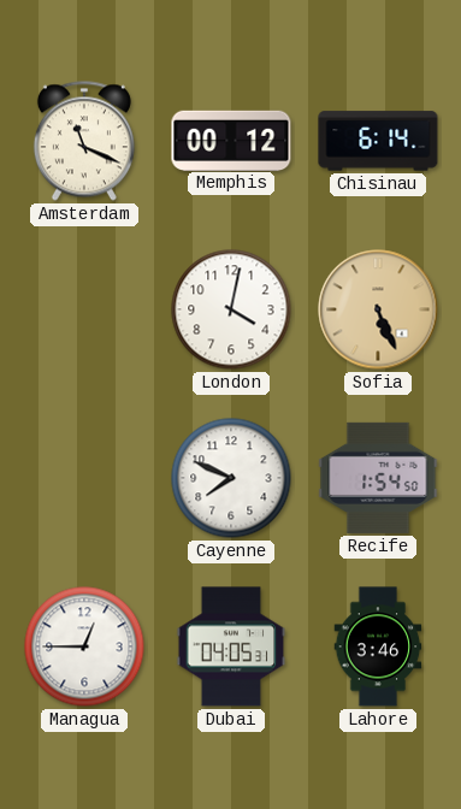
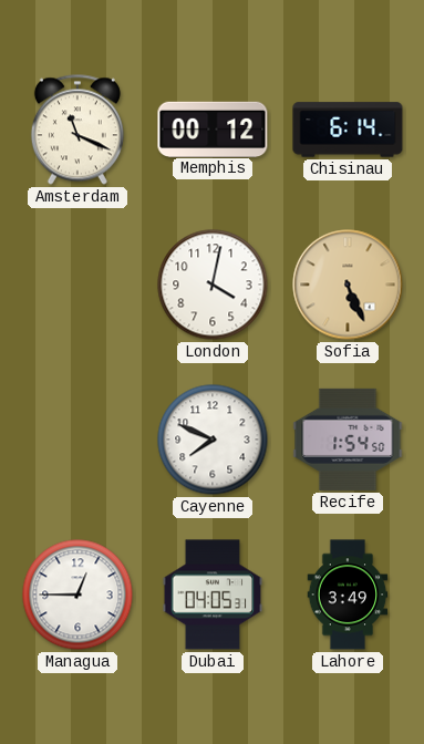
Lahore: 3:46 -> 3:49
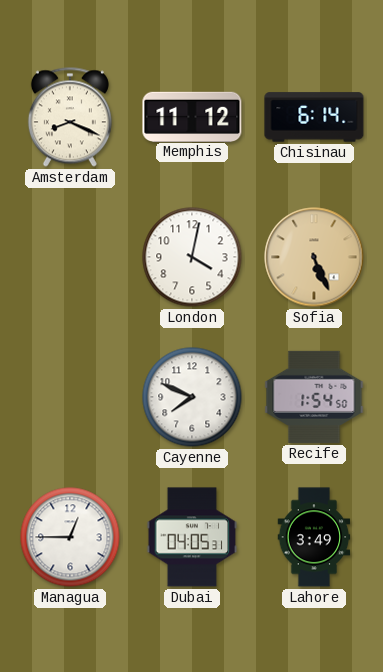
Amsterdam: 11:19 -> 8:19
Memphis: 00:12 -> 11:12
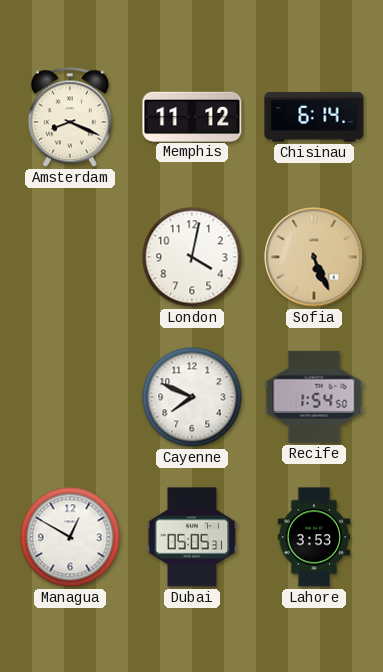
Managua: 12:45 -> 12:50
Dubai: 04:05 -> 05:05
Lahore: 3:49 -> 3:53
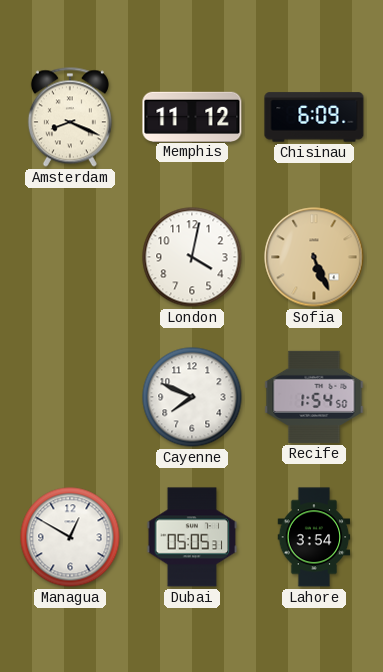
Chisinau: 6:14 -> 6:09
Lahore: 3:53 -> 3:54
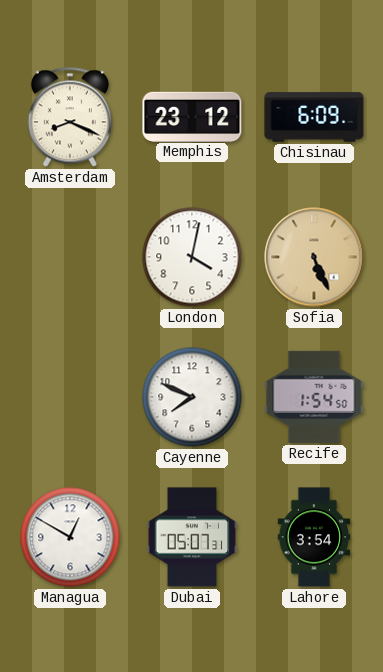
Memphis: 11:12 -> 23:12
Dubai: 05:05 -> 05:07
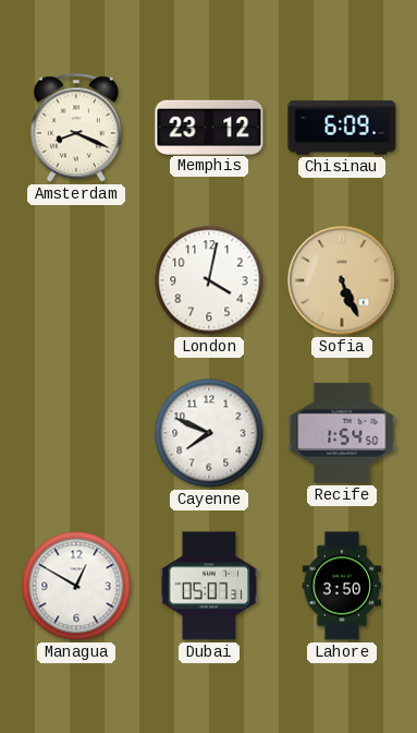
Lahore: 3:54 -> 3:50
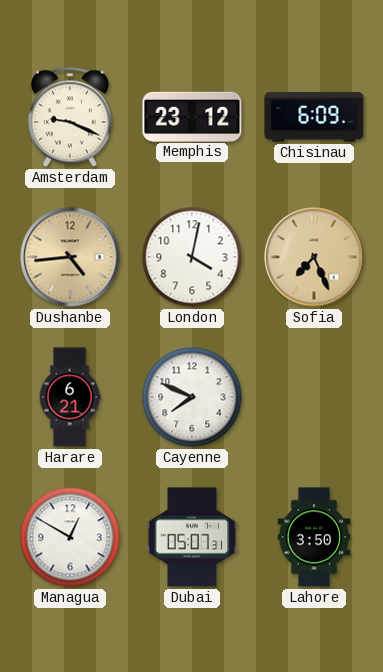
Amsterdam: 8:19 -> 9:19
Dushanbe: none -> 4:44
Sofia: 5:26 -> 7:26
Harare: none -> 6:21
Recife: 1:54 -> none
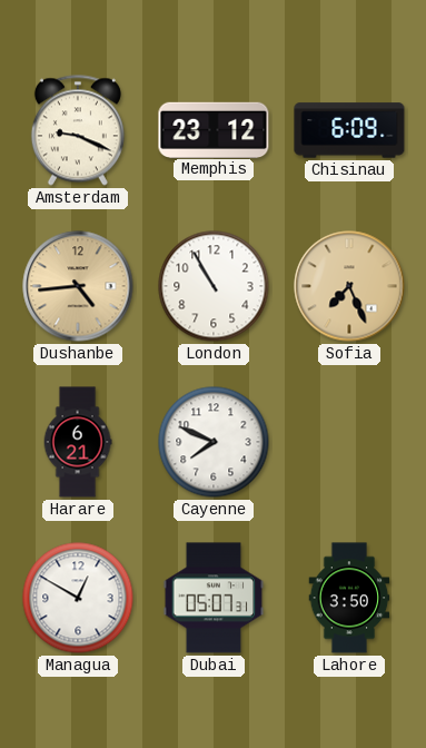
London: 4:02 -> 10:55
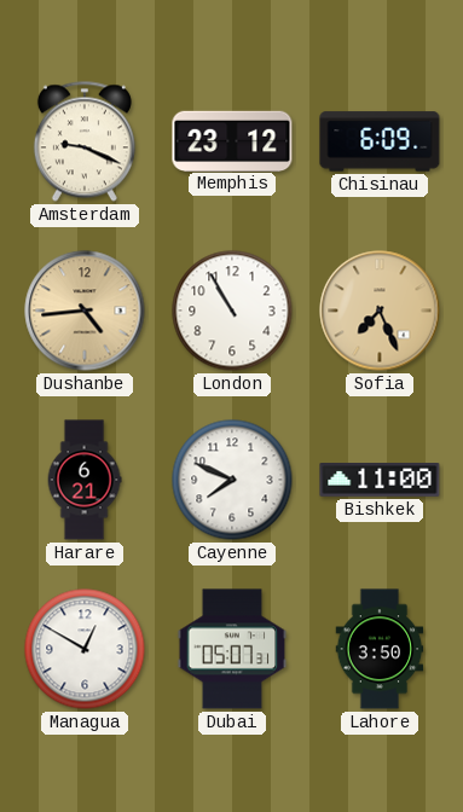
Bishkek: none -> 11:00
